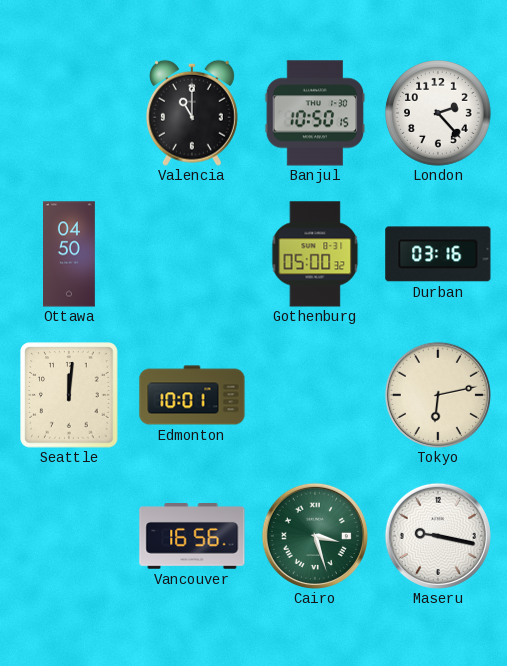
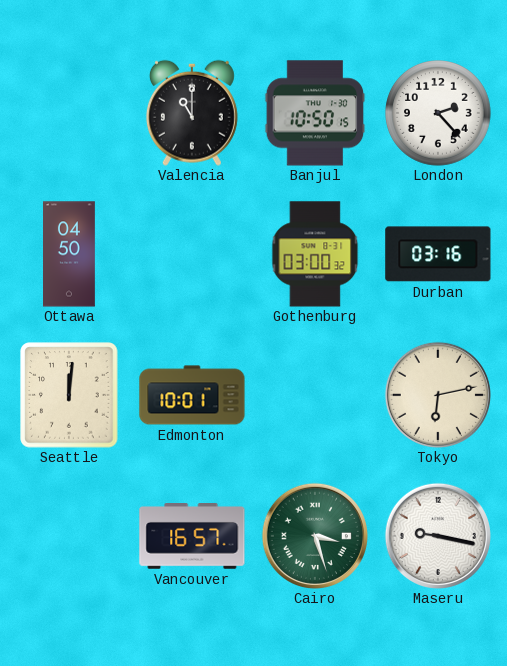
Gothenburg: 05:00 -> 03:00
Vancouver: 16:56 -> 16:57
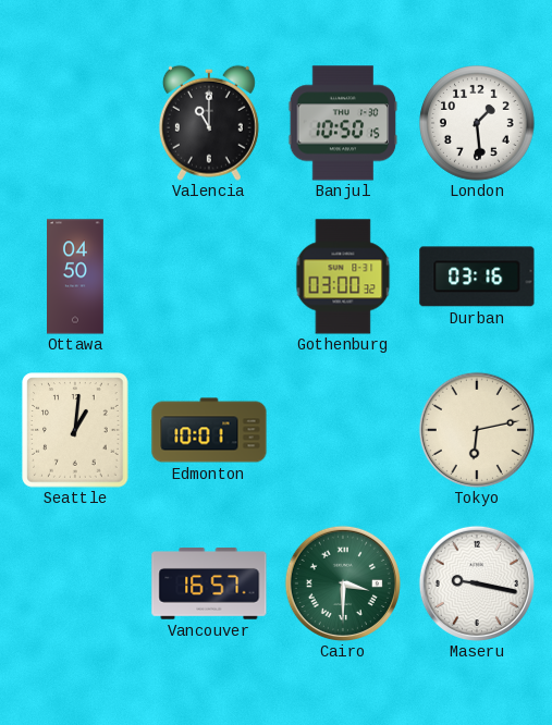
London: 2:23 -> 1:29
Seattle: 12:01 -> 1:01
Cairo: 3:27 -> 3:30
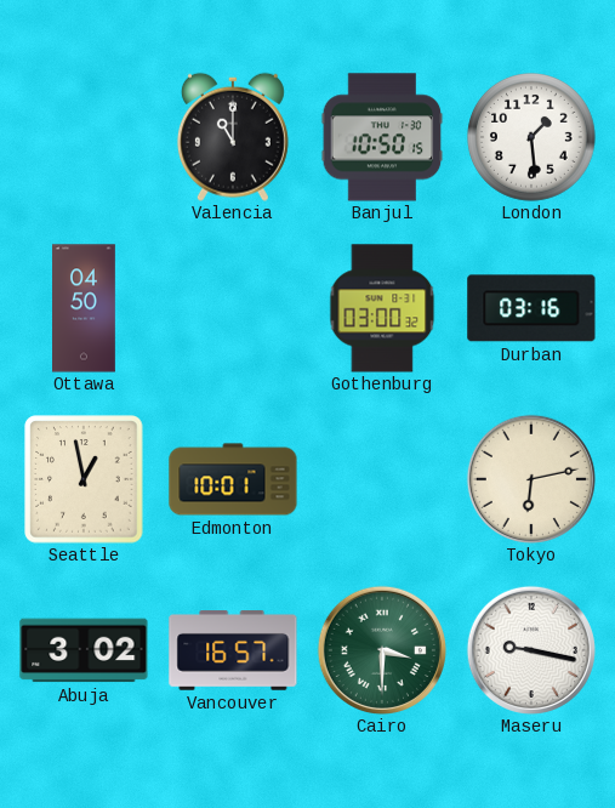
Seattle: 1:01 -> 12:58
Abuja: none -> 3:02
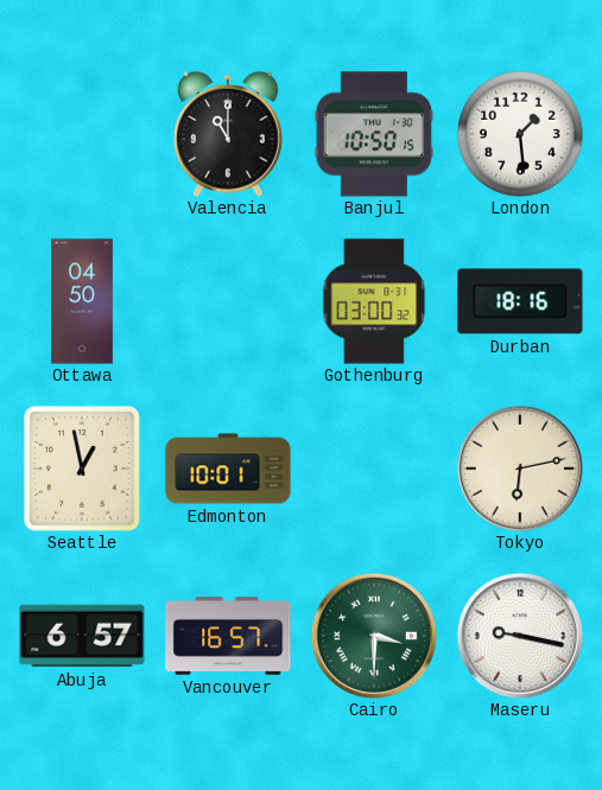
Durban: 03:16 -> 18:16
Abuja: 3:02 -> 6:57
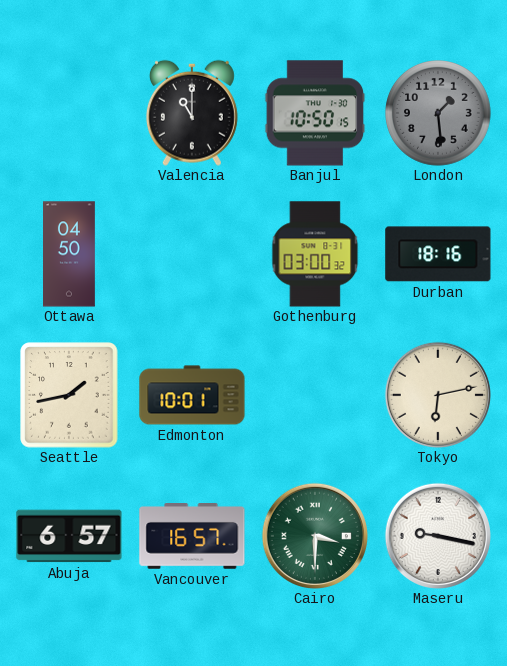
London dial: white -> grey
Seattle: 12:58 -> 1:43
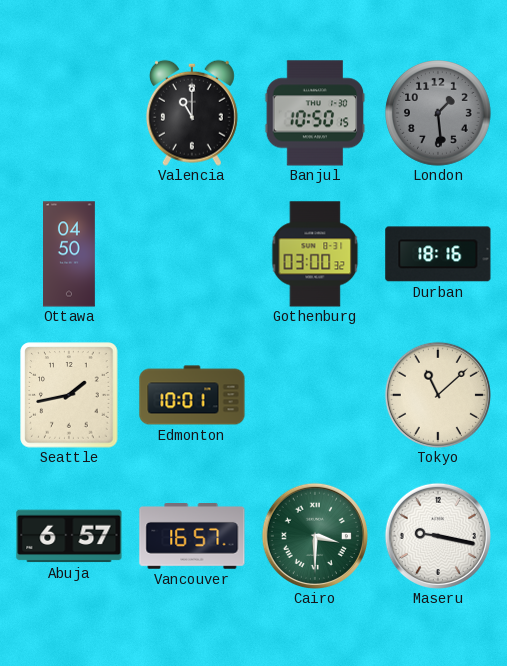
Tokyo: 6:13 -> 11:08
